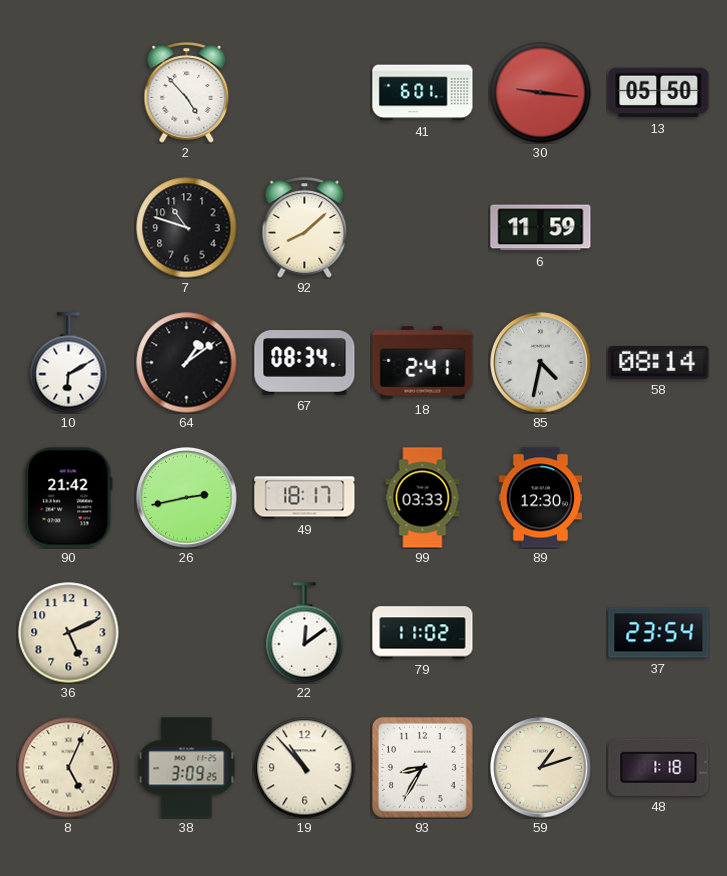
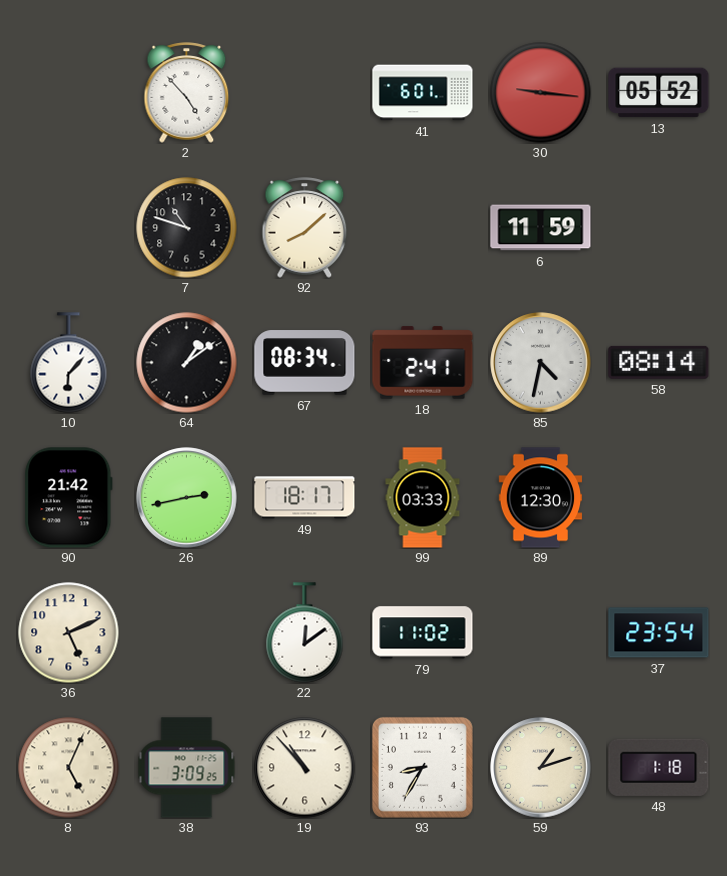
13: 05:50 -> 05:52
10: 6:10 -> 6:07
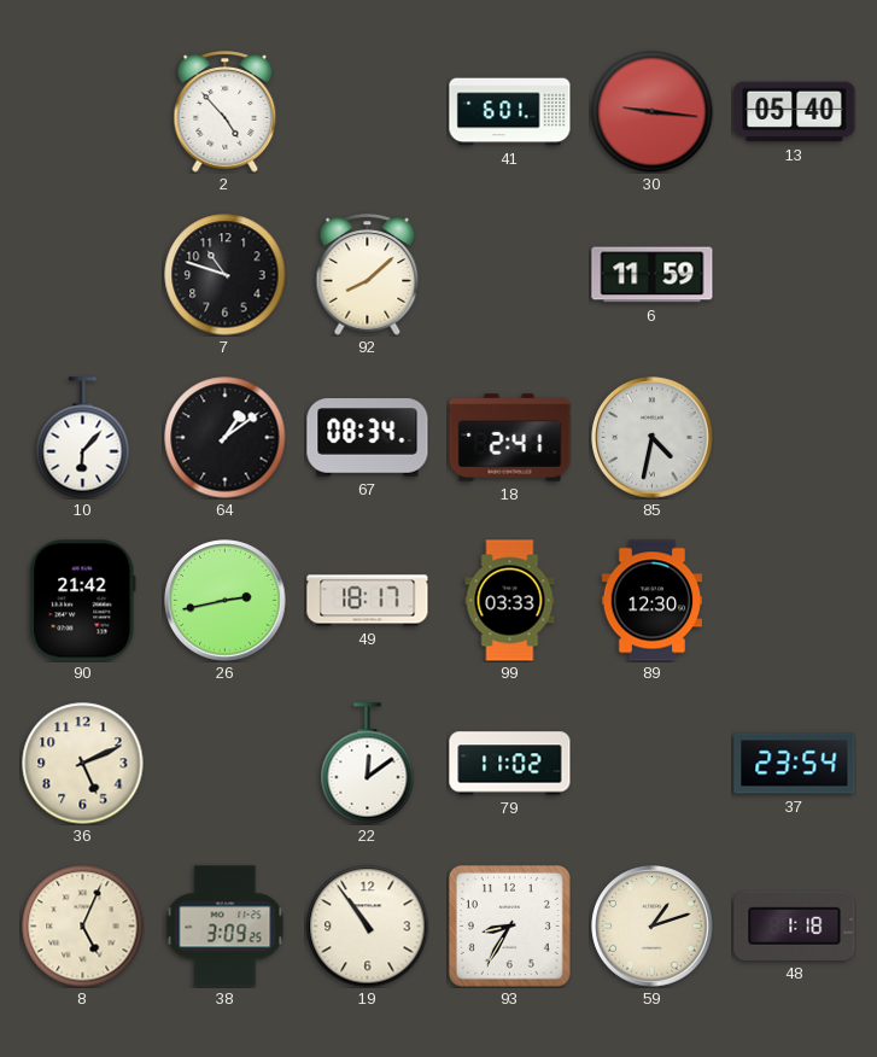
13: 05:52 -> 05:40
58: 08:14 -> none
19: 10:53 -> 10:54
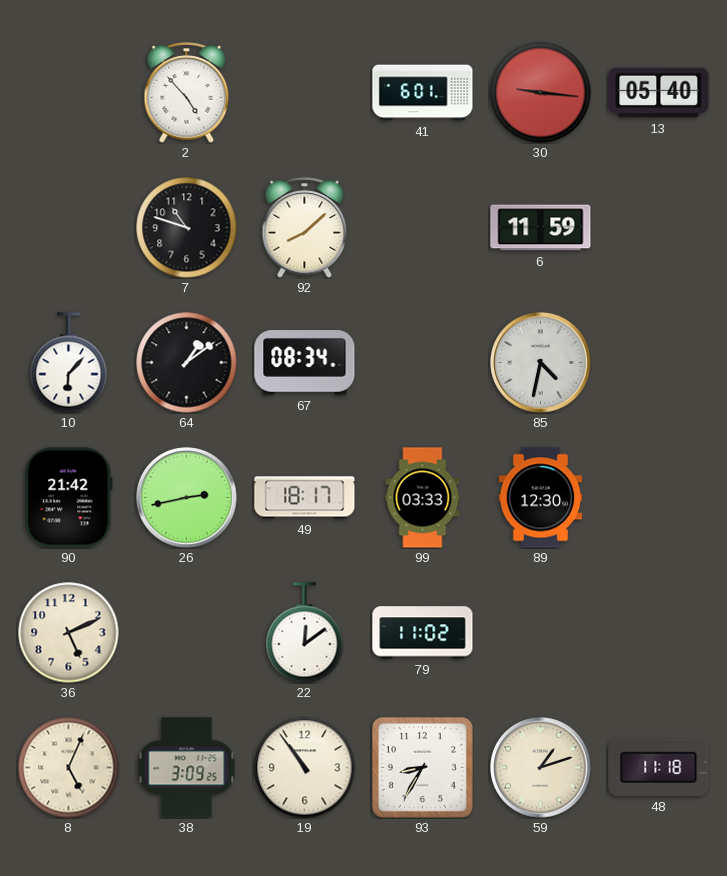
18: 2:41 -> none
37: 23:54 -> none
48: 1:18 -> 11:18
